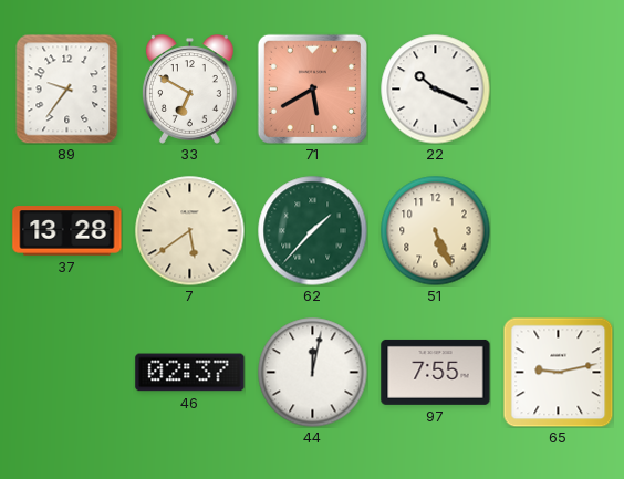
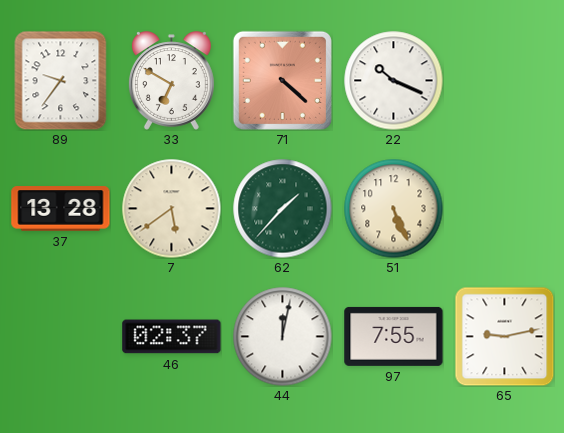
71: 5:40 -> 4:22
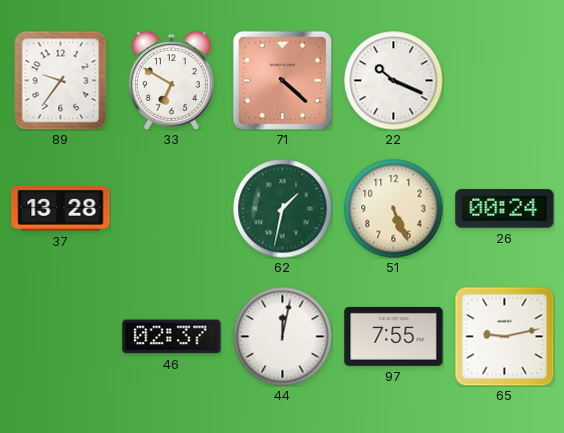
7: 5:39 -> none
62: 1:37 -> 1:32
26: none -> 00:24
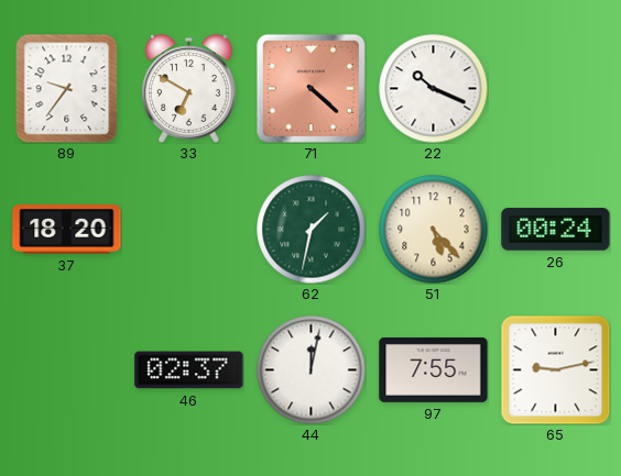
37: 13:28 -> 18:20
51: 5:26 -> 5:23
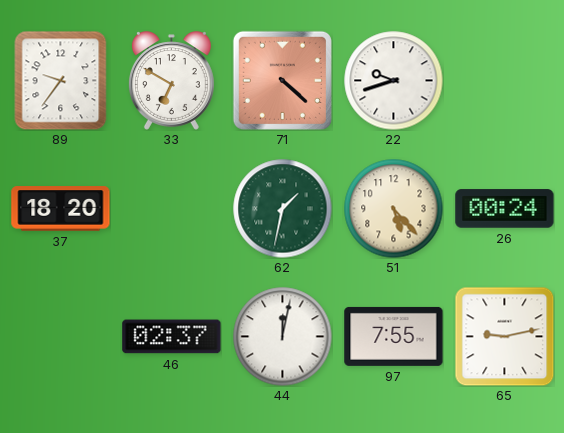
22: 10:19 -> 9:42
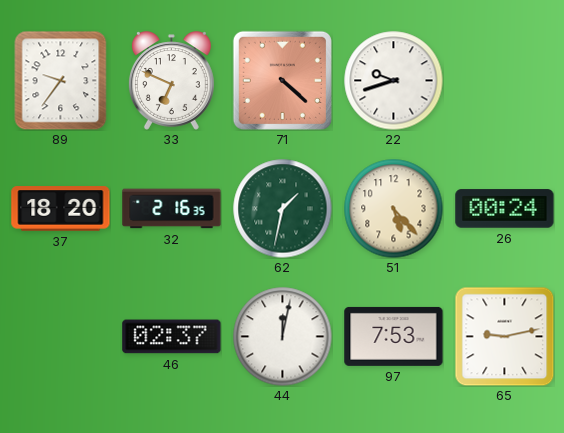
33: 6:50 -> 6:49
32: none -> 2:16
97: 7:55 -> 7:53
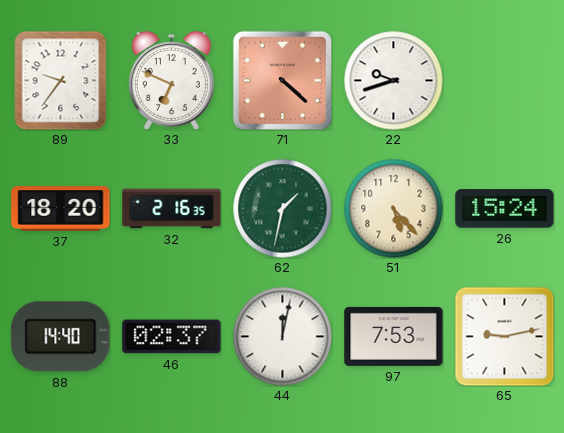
26: 00:24 -> 15:24
88: none -> 14:40
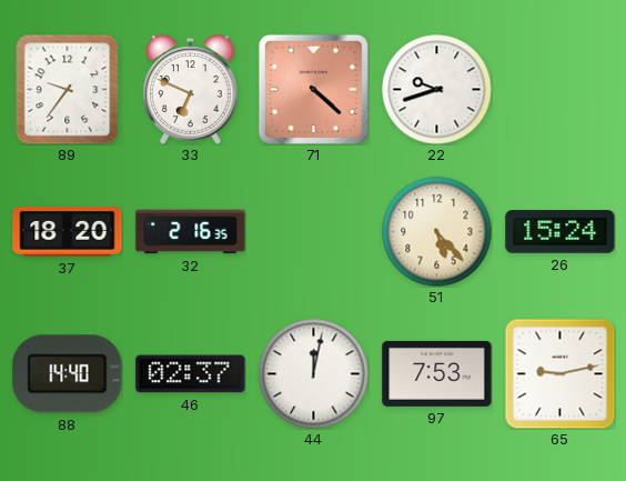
62: 1:32 -> none
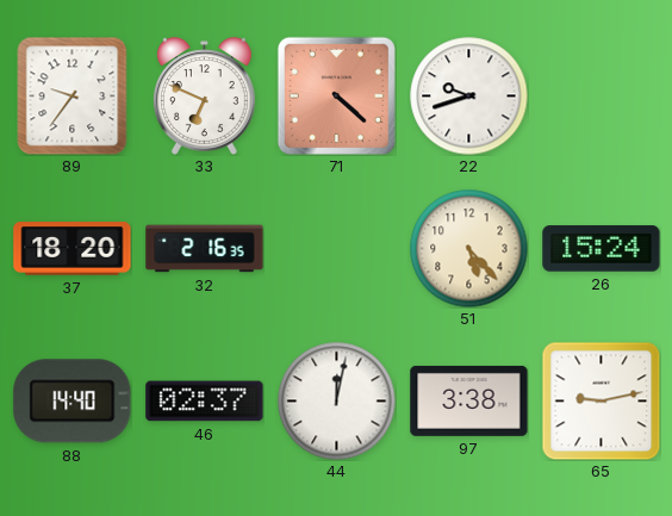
97: 7:53 -> 3:38
